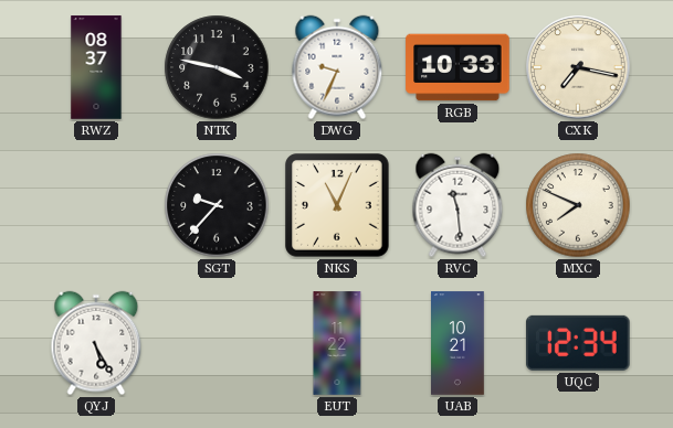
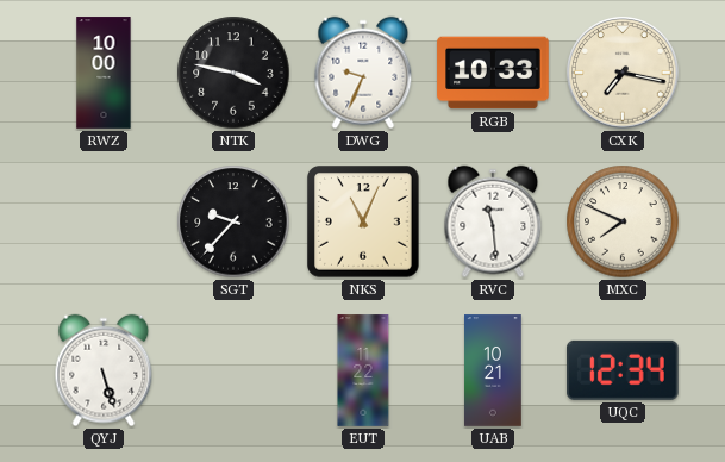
RWZ: 08:37 -> 10:00
QYJ: 5:25 -> 5:27
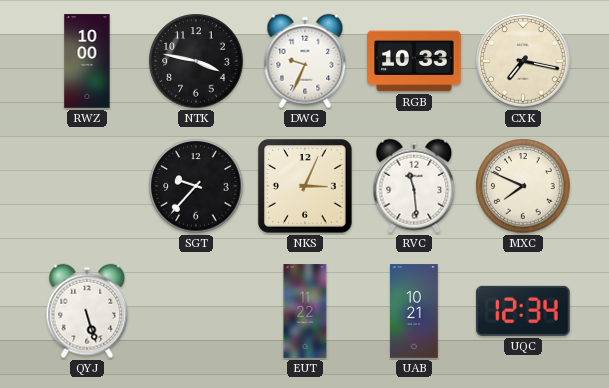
NKS: 11:04 -> 3:04
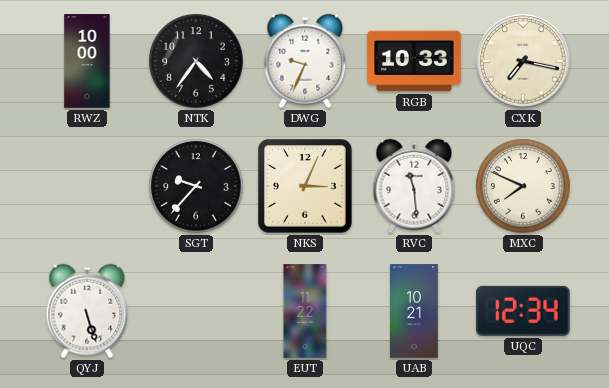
NTK: 3:47 -> 4:36
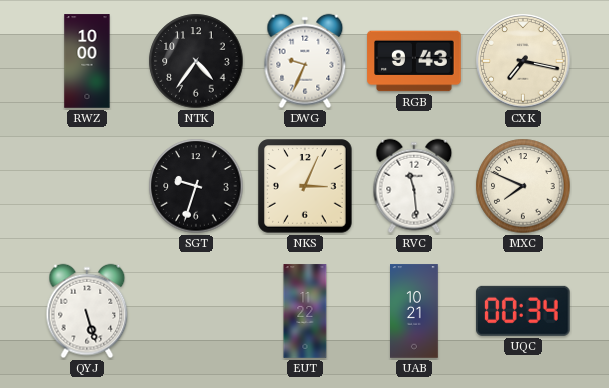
RGB: 10:33 -> 9:43
SGT: 9:37 -> 9:33
UQC: 12:34 -> 00:34
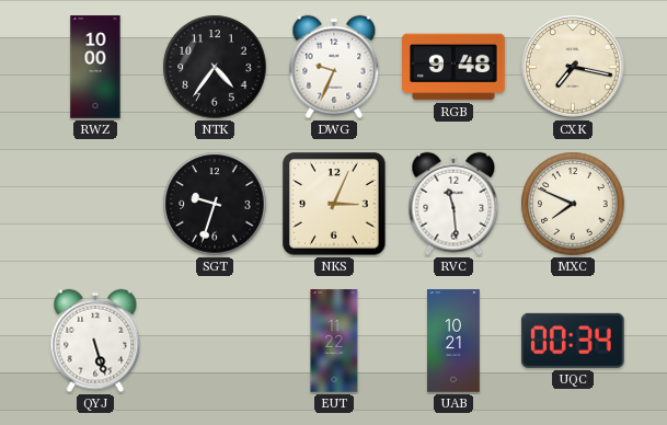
RGB: 9:43 -> 9:48
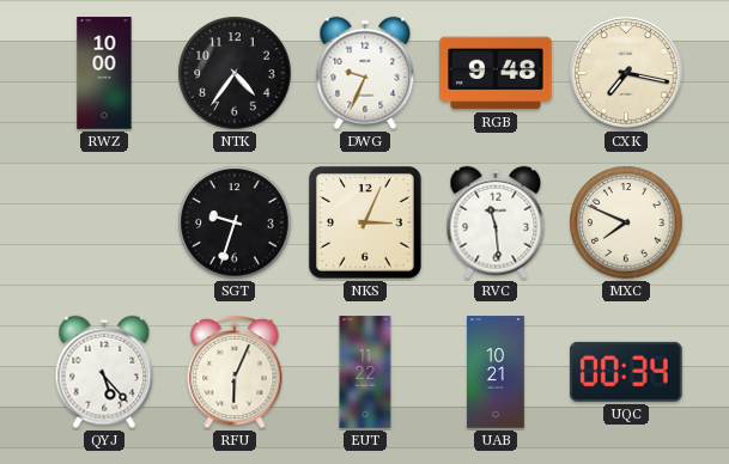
QYJ: 5:27 -> 5:23
RFU: none -> 6:04
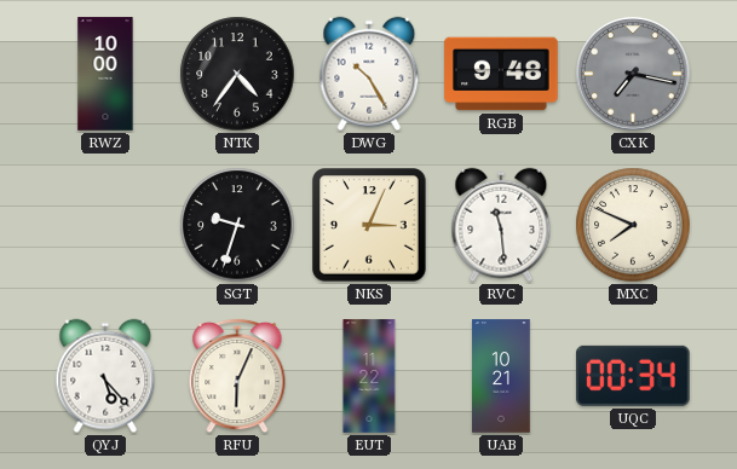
DWG: 9:34 -> 10:25
CXK dial: cream -> grey
